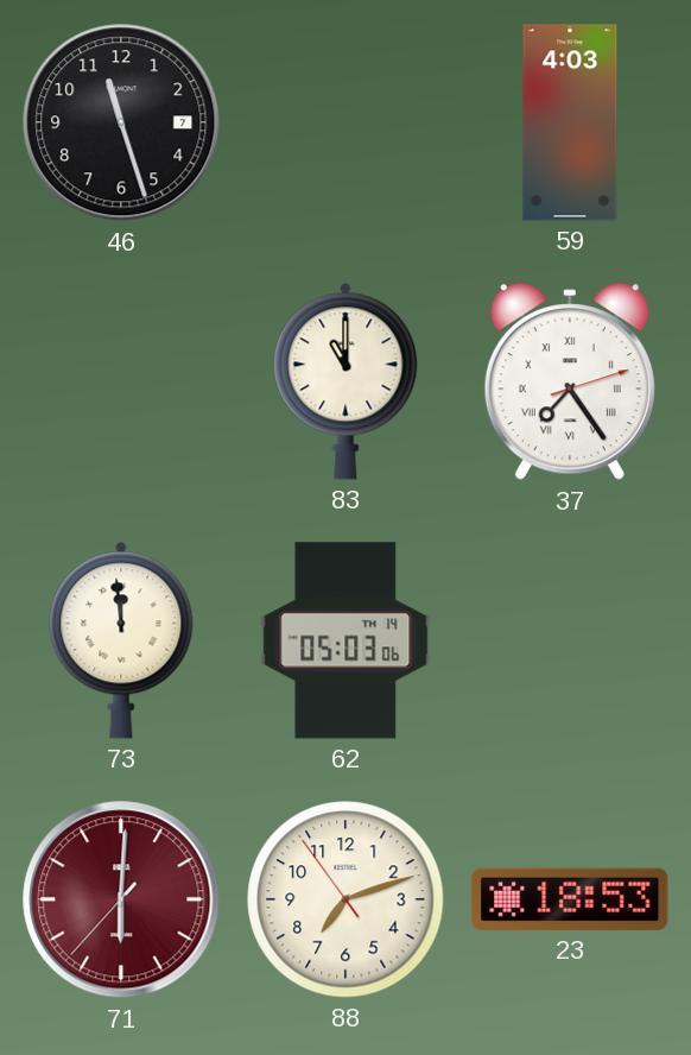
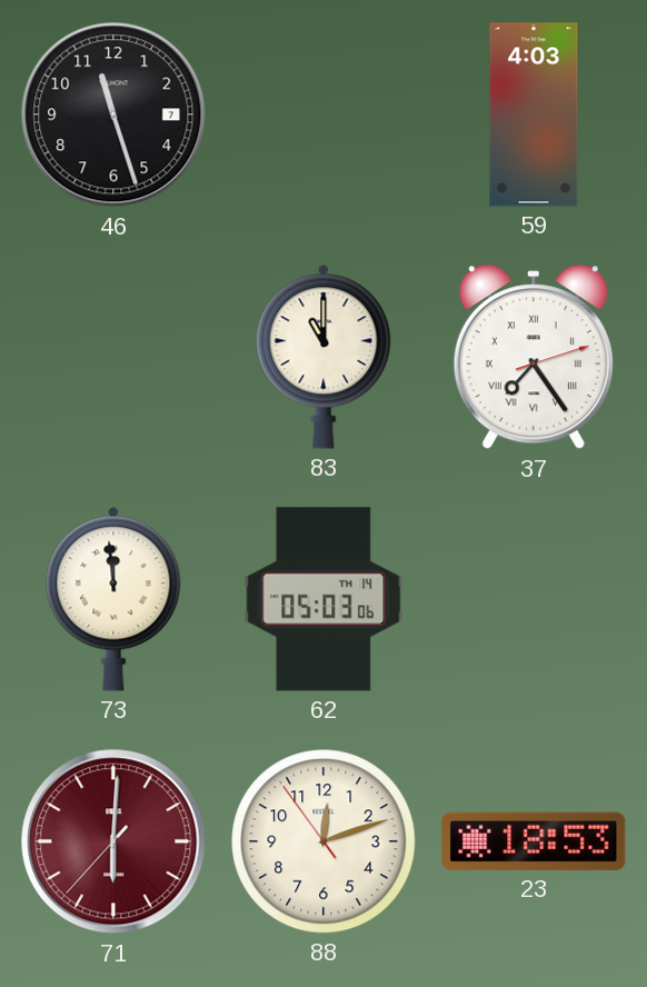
88: 7:11 -> 12:11
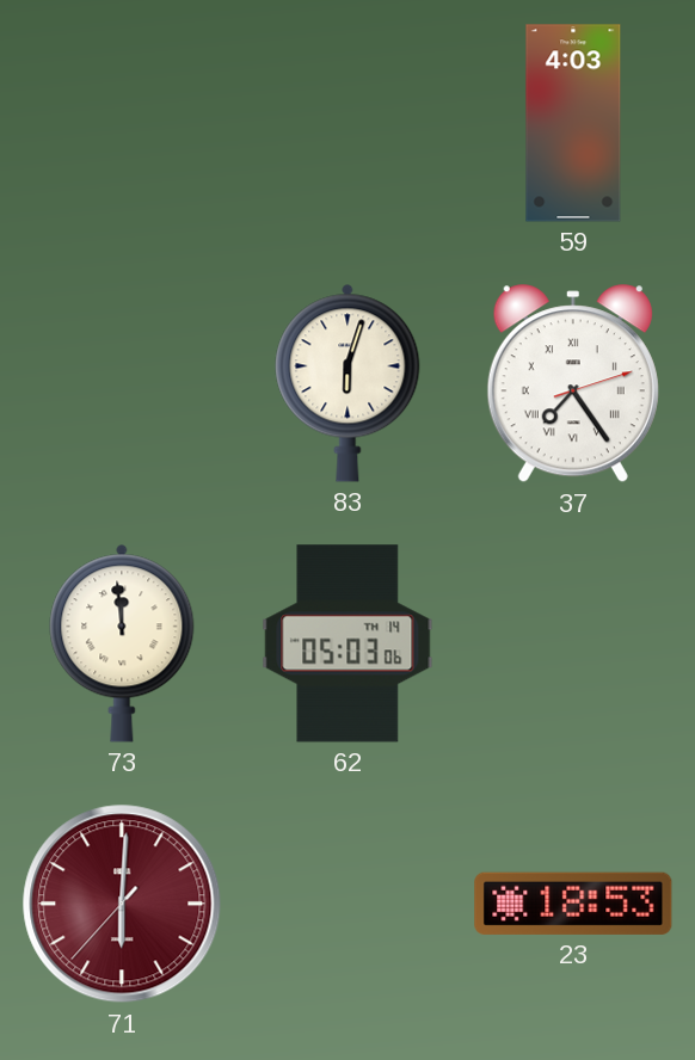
46: 11:27 -> none
83: 11:00 -> 6:03
88: 12:11 -> none
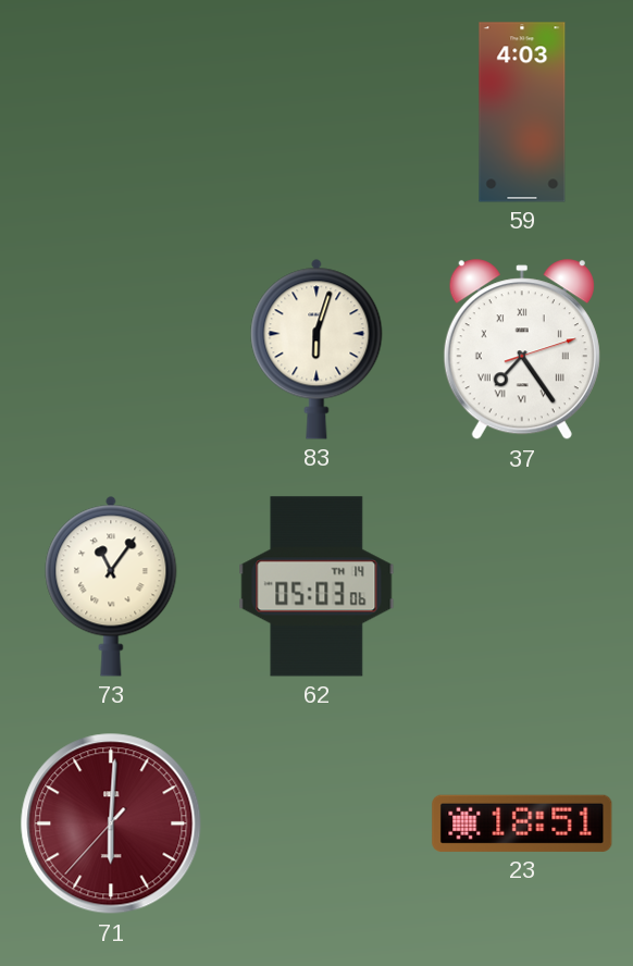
73: 11:59 -> 11:06
23: 18:53 -> 18:51
